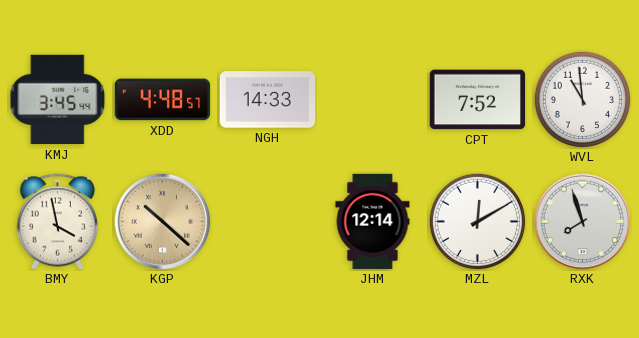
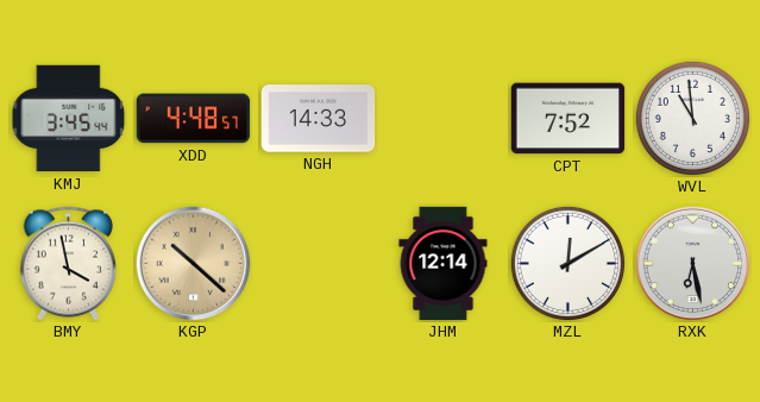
RXK: 7:57 -> 6:28
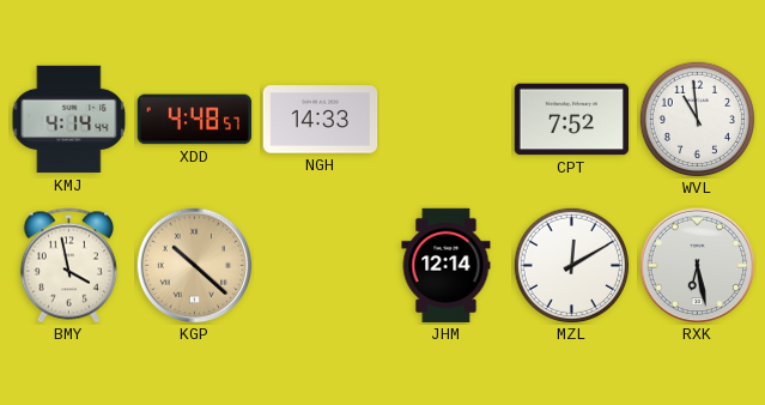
KMJ: 3:45 -> 4:14
